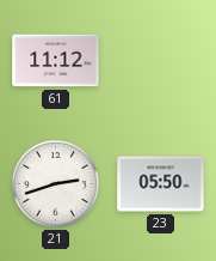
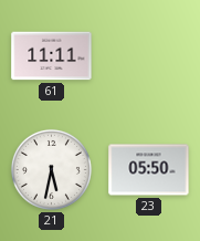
61: 11:12 -> 11:11
21: 2:42 -> 5:32
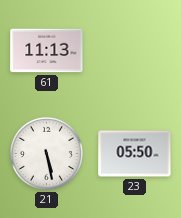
61: 11:11 -> 11:13
21: 5:32 -> 5:28
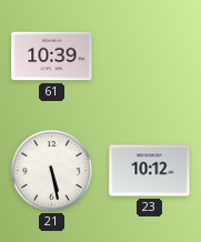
61: 11:13 -> 10:39
23: 05:50 -> 10:12
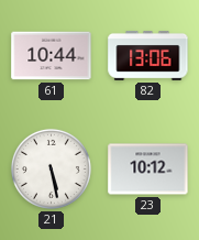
61: 10:39 -> 10:44
82: none -> 13:06
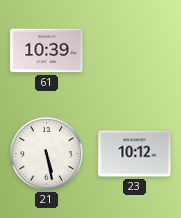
61: 10:44 -> 10:39
82: 13:06 -> none
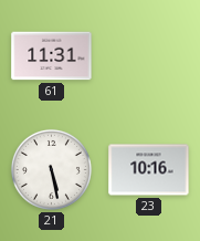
61: 10:39 -> 11:31
23: 10:12 -> 10:16
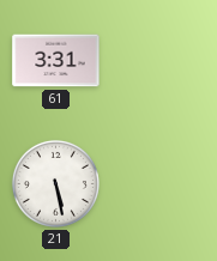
61: 11:31 -> 3:31
23: 10:16 -> none
